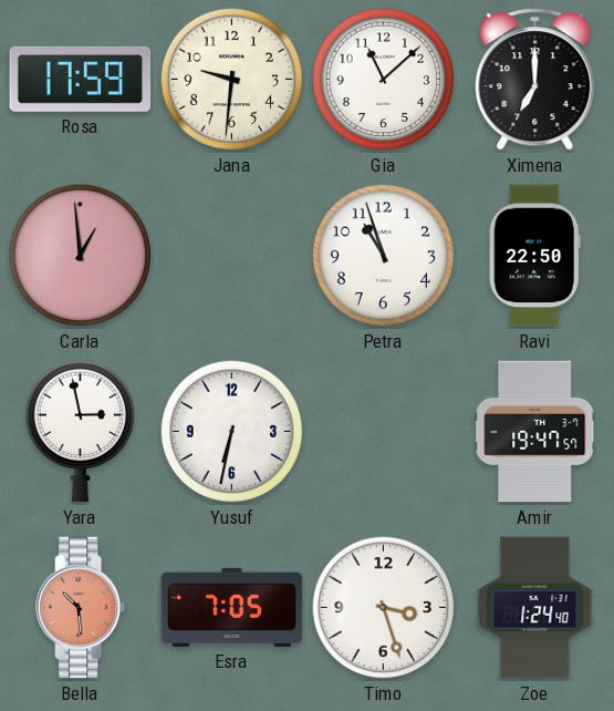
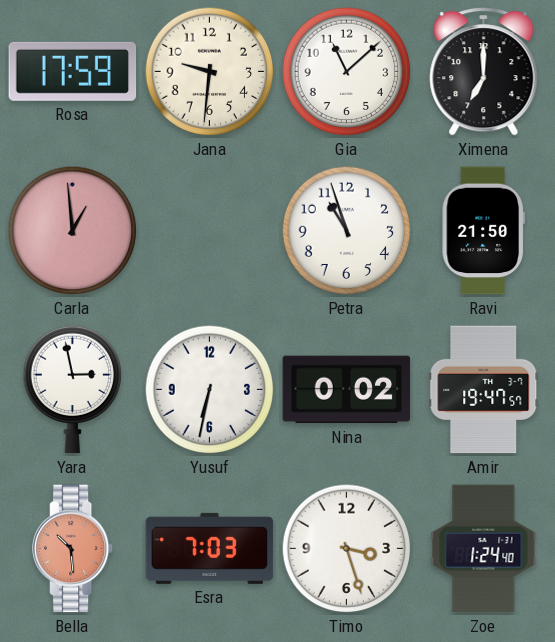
Ravi: 22:50 -> 21:50
Nina: none -> 0:02
Esra: 7:05 -> 7:03
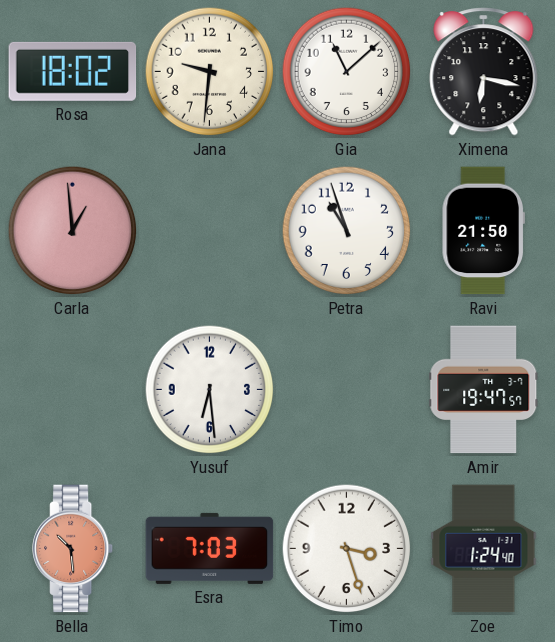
Rosa: 17:59 -> 18:02
Ximena: 7:00 -> 6:17
Yara: 2:58 -> none
Yusuf: 6:32 -> 6:29
Nina: 0:02 -> none
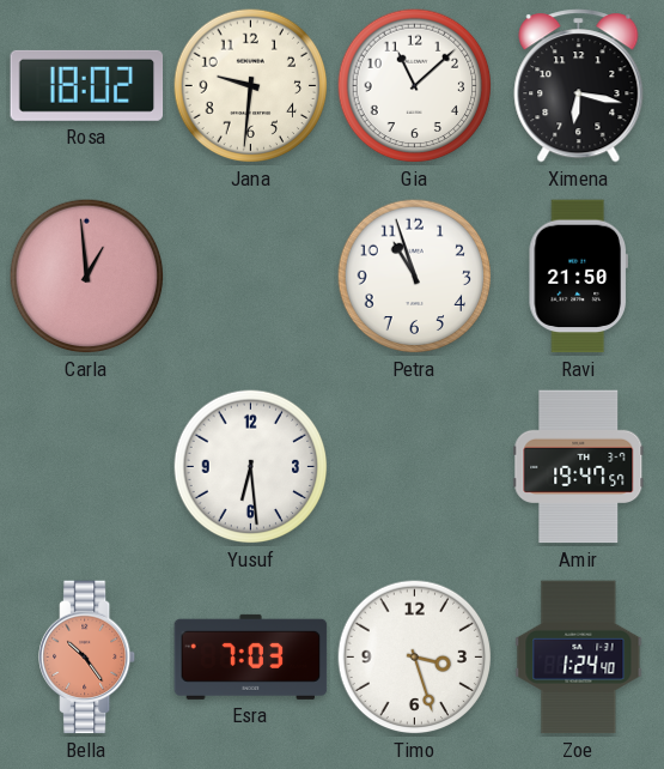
Bella: 10:29 -> 10:24
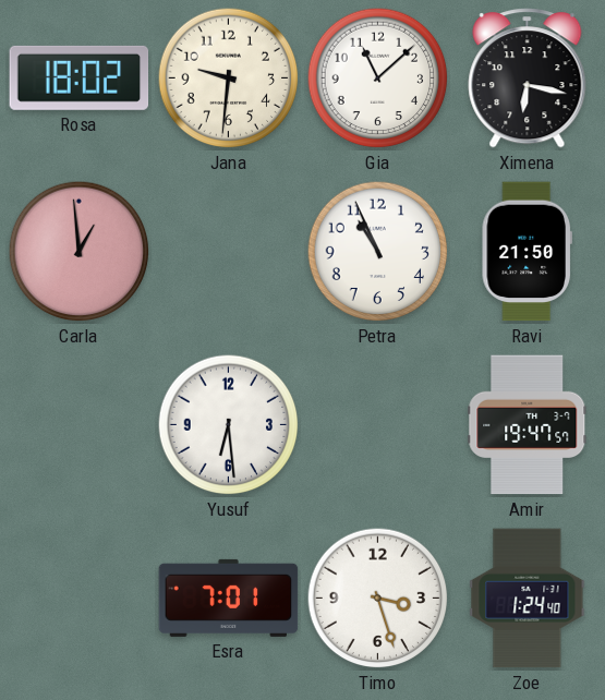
Petra: 10:57 -> 10:56
Bella: 10:24 -> none
Esra: 7:03 -> 7:01
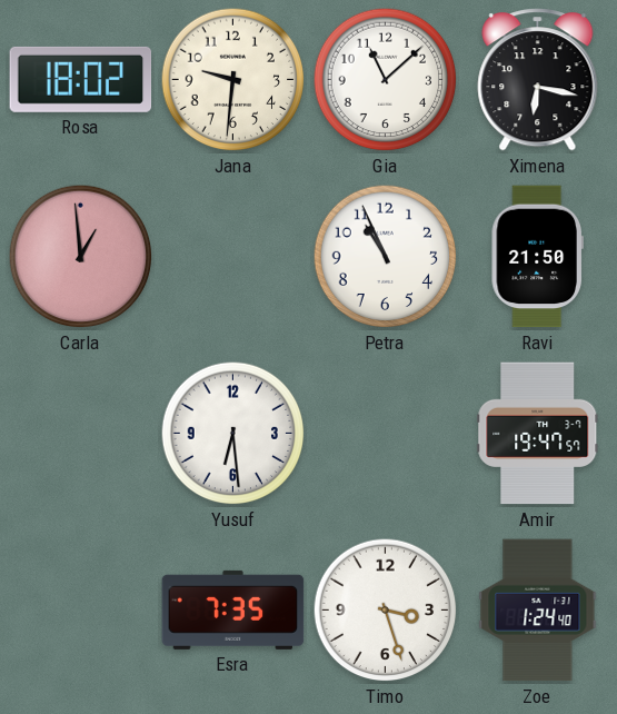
Esra: 7:01 -> 7:35
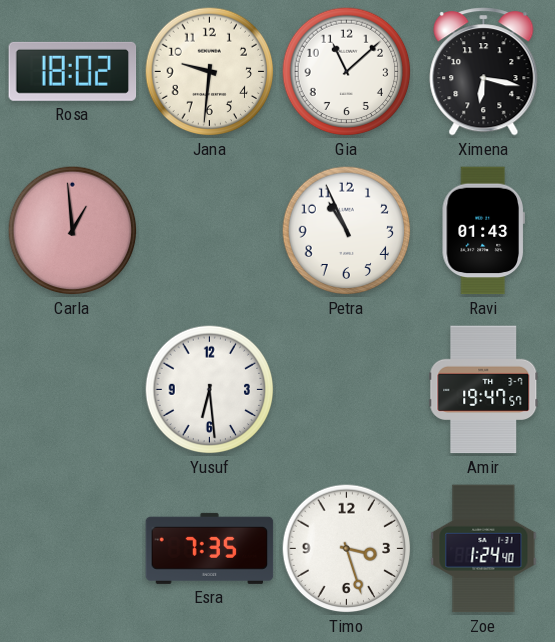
Ravi: 21:50 -> 01:43
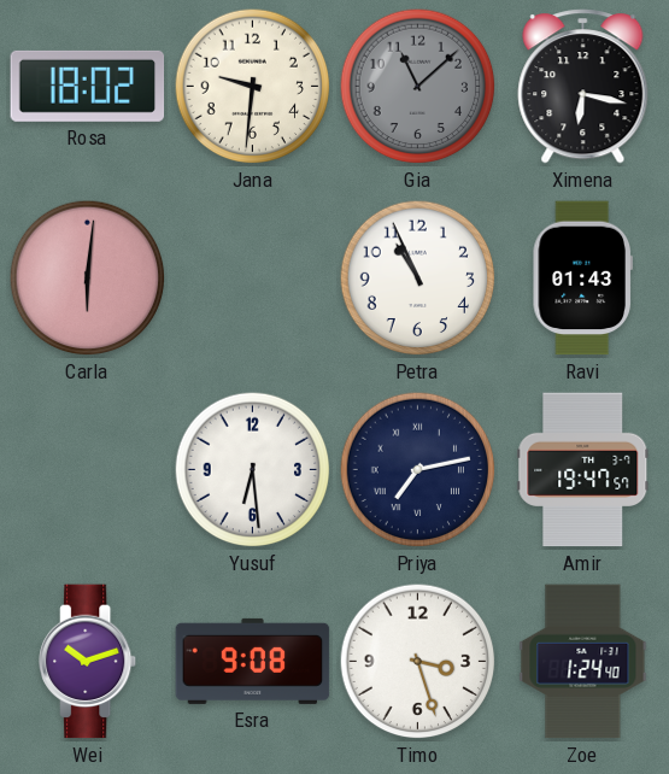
Gia dial: white -> grey
Carla: 12:59 -> 6:01
Priya: none -> 7:13
Wei: none -> 10:12
Esra: 7:35 -> 9:08
